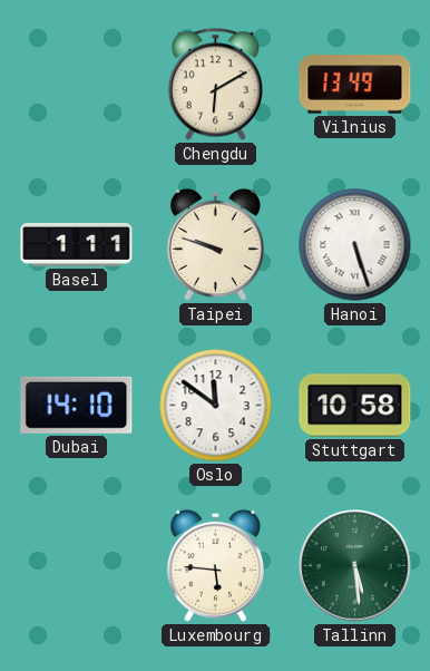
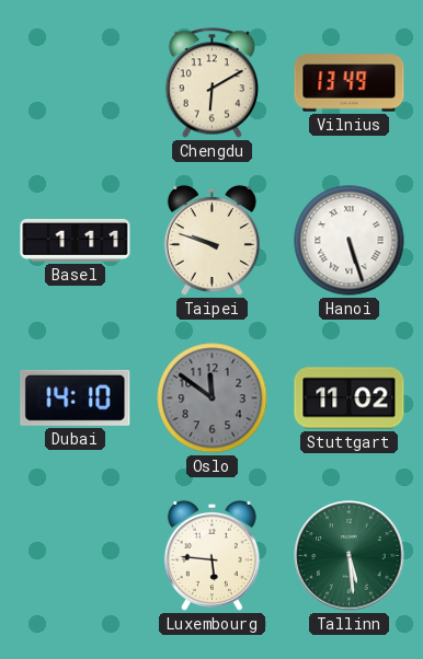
Oslo dial: white -> grey
Stuttgart: 10:58 -> 11:02
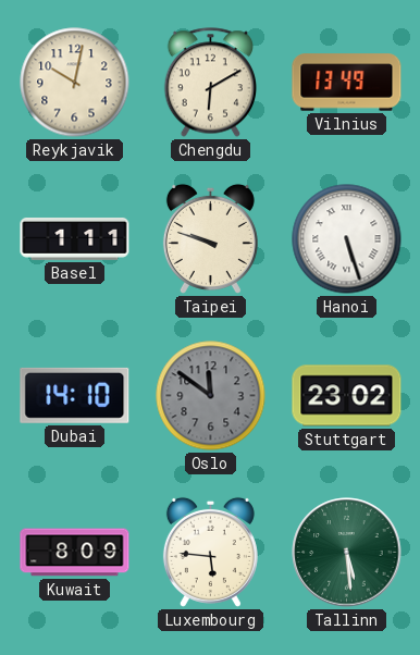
Reykjavik: none -> 10:02
Stuttgart: 11:02 -> 23:02
Kuwait: none -> 8:09
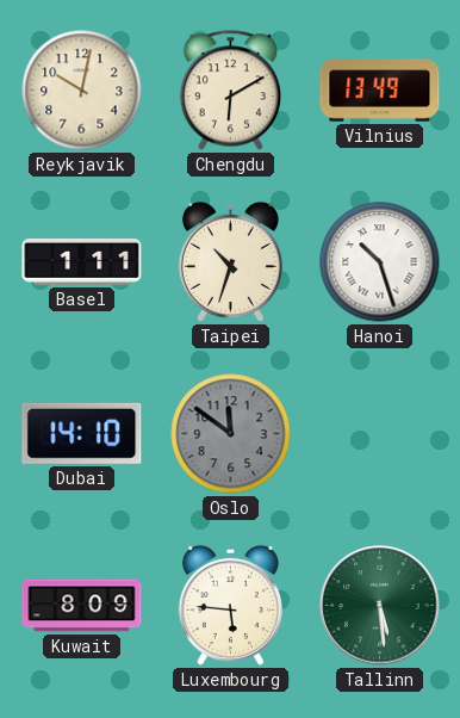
Taipei: 9:48 -> 10:33
Hanoi: 5:27 -> 10:27
Stuttgart: 23:02 -> none
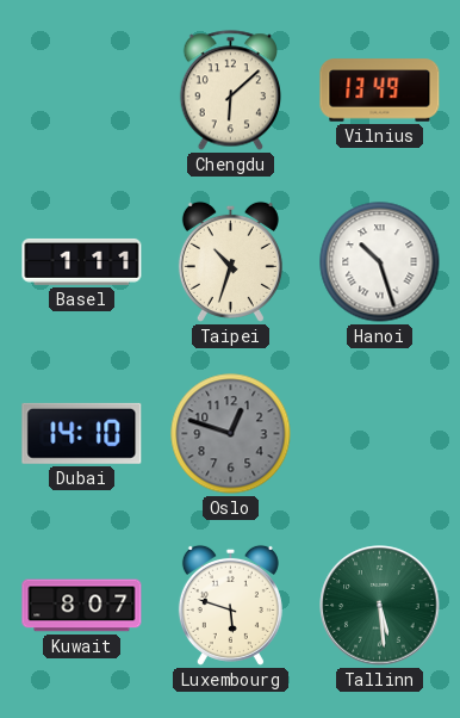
Reykjavik: 10:02 -> none
Chengdu: 6:10 -> 6:08
Oslo: 11:51 -> 12:48
Kuwait: 8:09 -> 8:07
Luxembourg: 5:46 -> 5:48
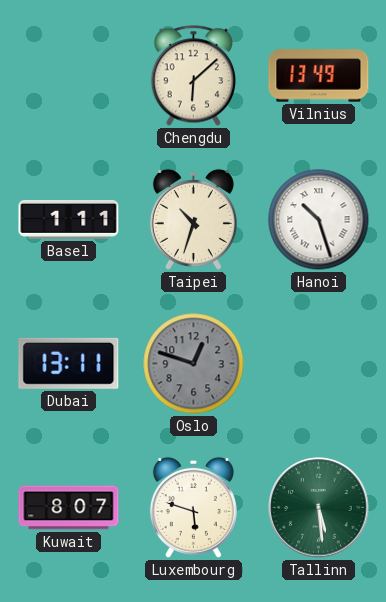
Dubai: 14:10 -> 13:11
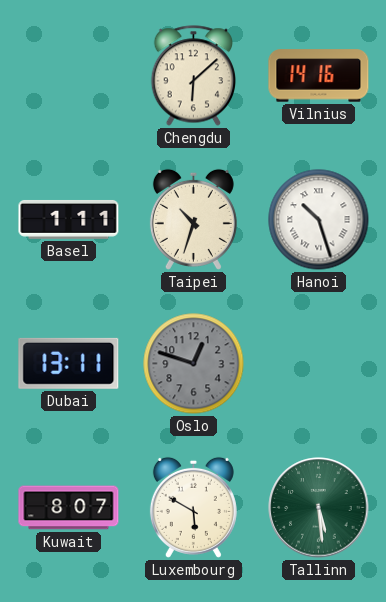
Vilnius: 13:49 -> 14:16
Luxembourg: 5:48 -> 5:50
